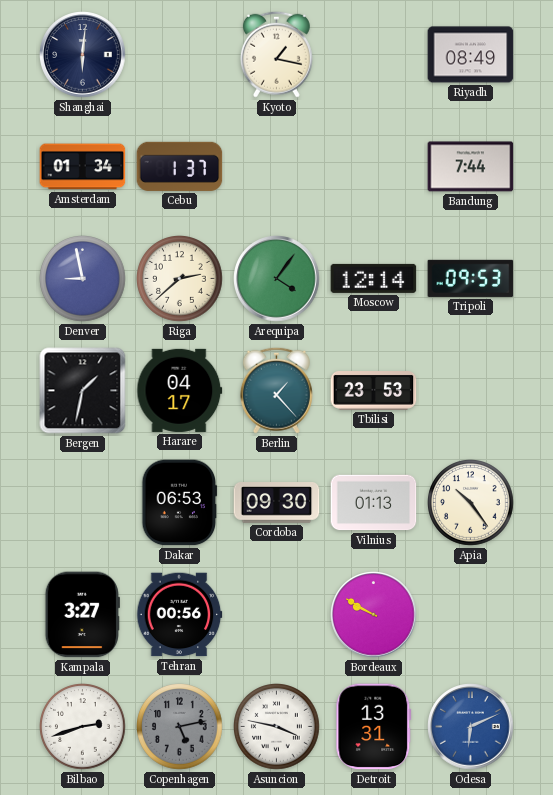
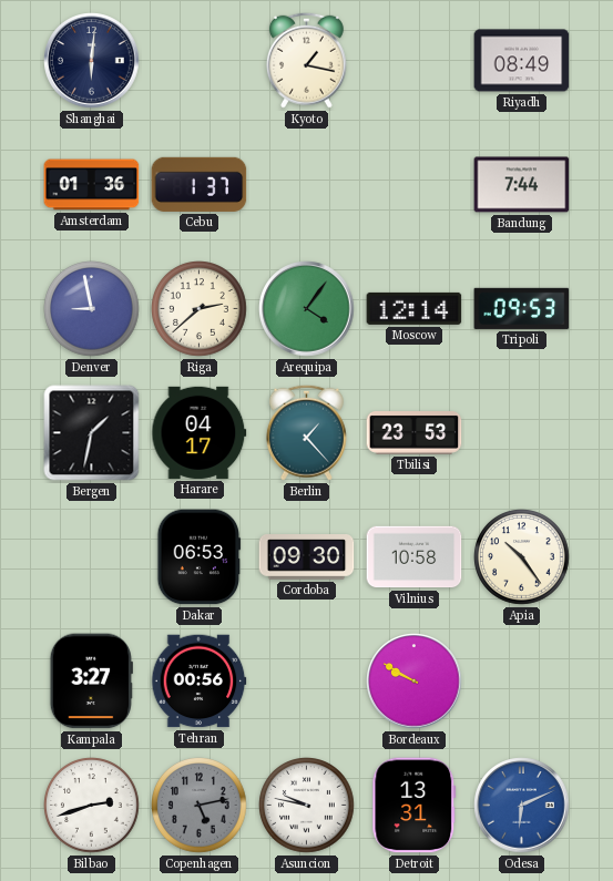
Amsterdam: 01:34 -> 01:36
Vilnius: 01:13 -> 10:58
Asuncion: 3:47 -> 9:47
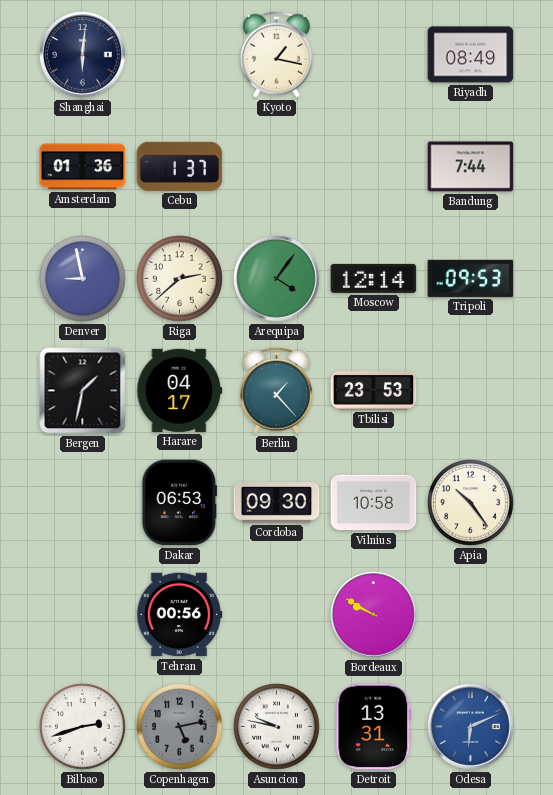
Kampala: 3:27 -> none
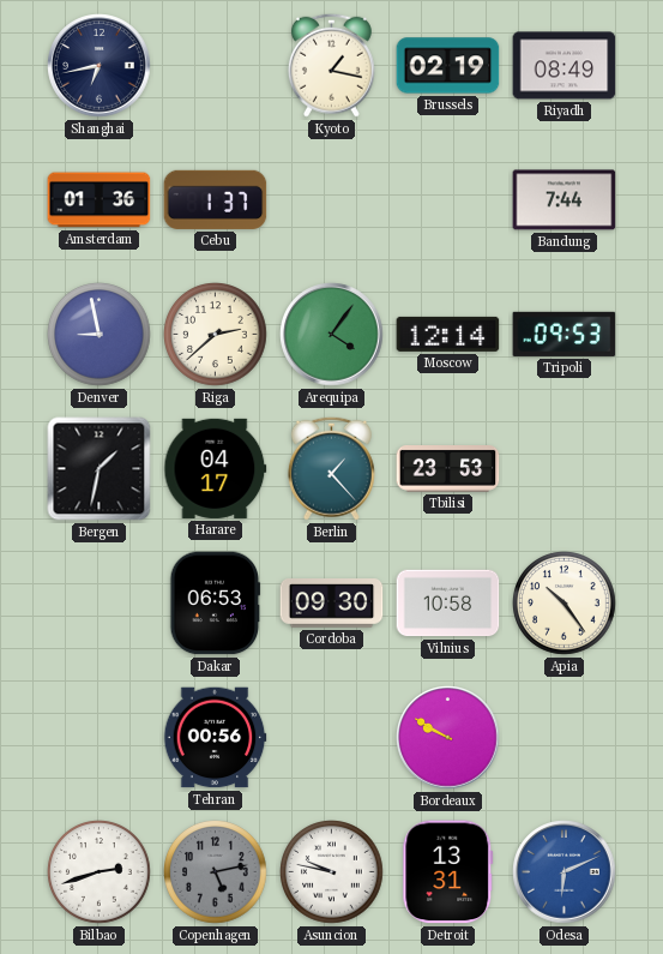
Shanghai: 6:01 -> 6:43
Brussels: none -> 02:19
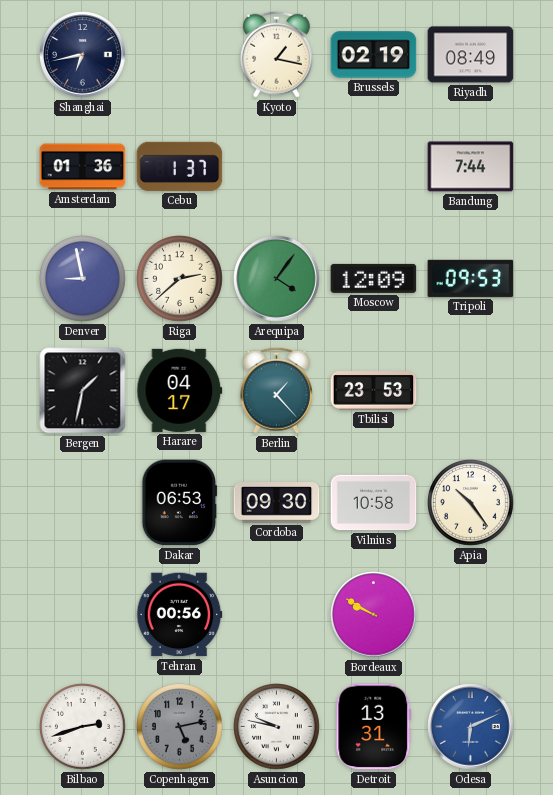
Moscow: 12:14 -> 12:09
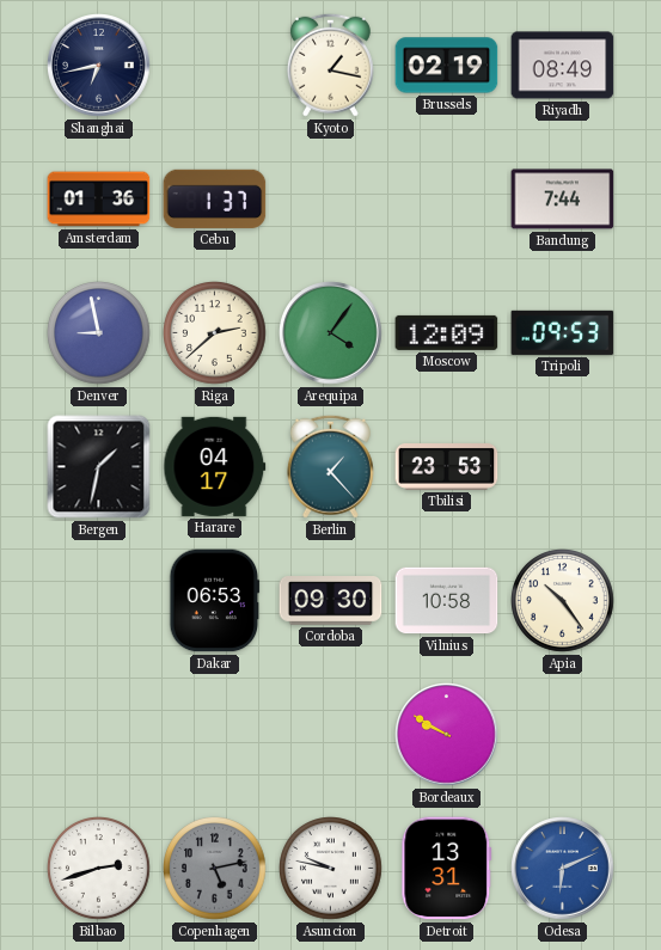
Tehran: 00:56 -> none
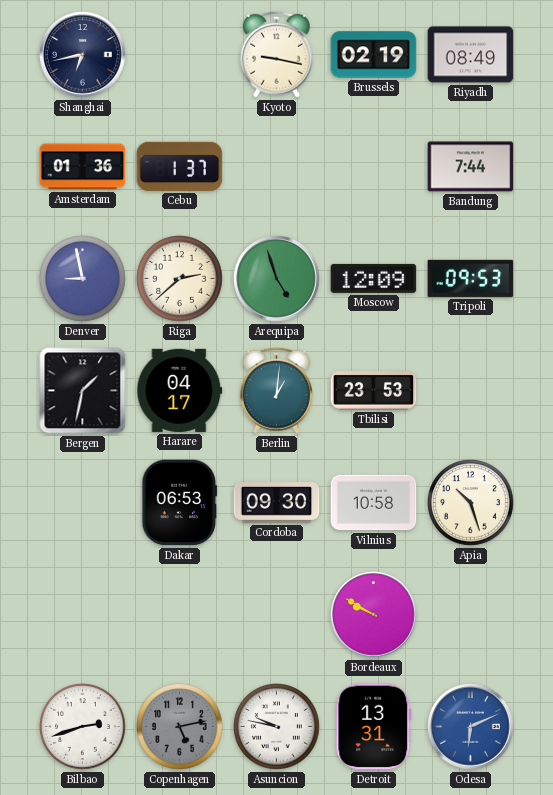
Kyoto: 1:17 -> 9:17
Arequipa: 4:06 -> 4:57
Berlin: 1:23 -> 1:01
Apia: 10:24 -> 10:27
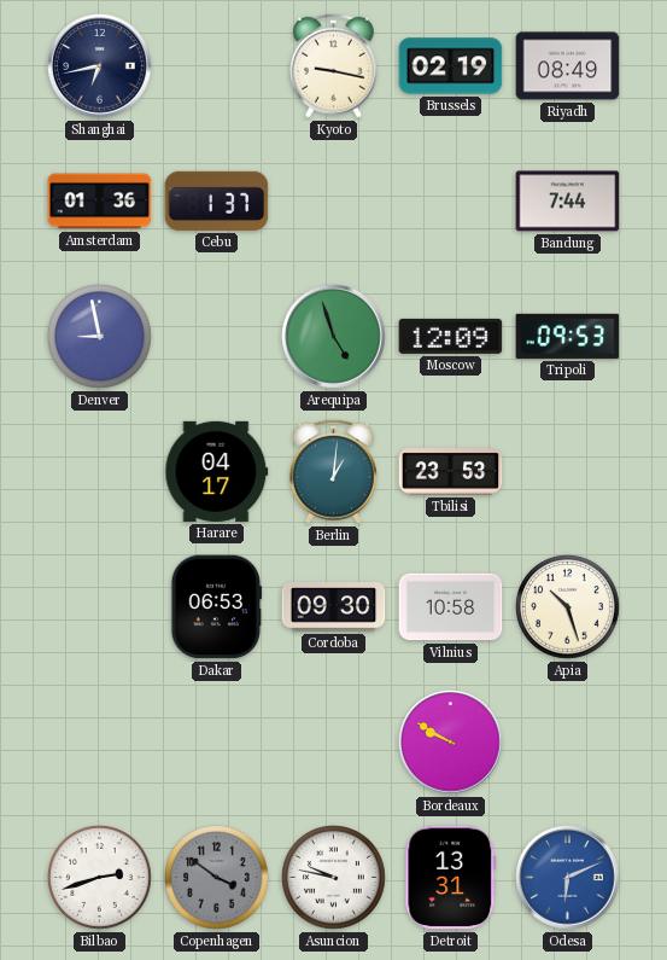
Riga: 2:38 -> none
Bergen: 1:32 -> none
Copenhagen: 5:13 -> 3:51
